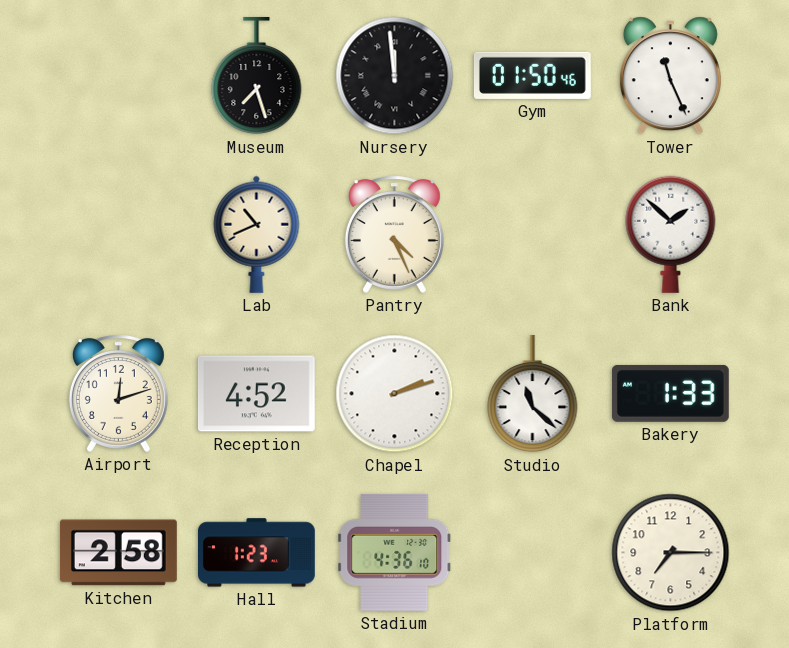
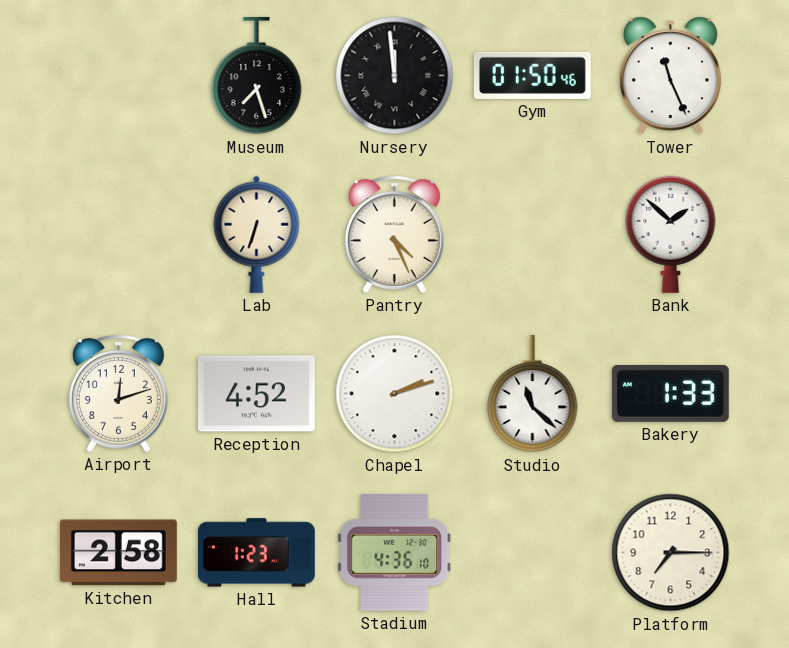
Lab: 10:41 -> 6:33
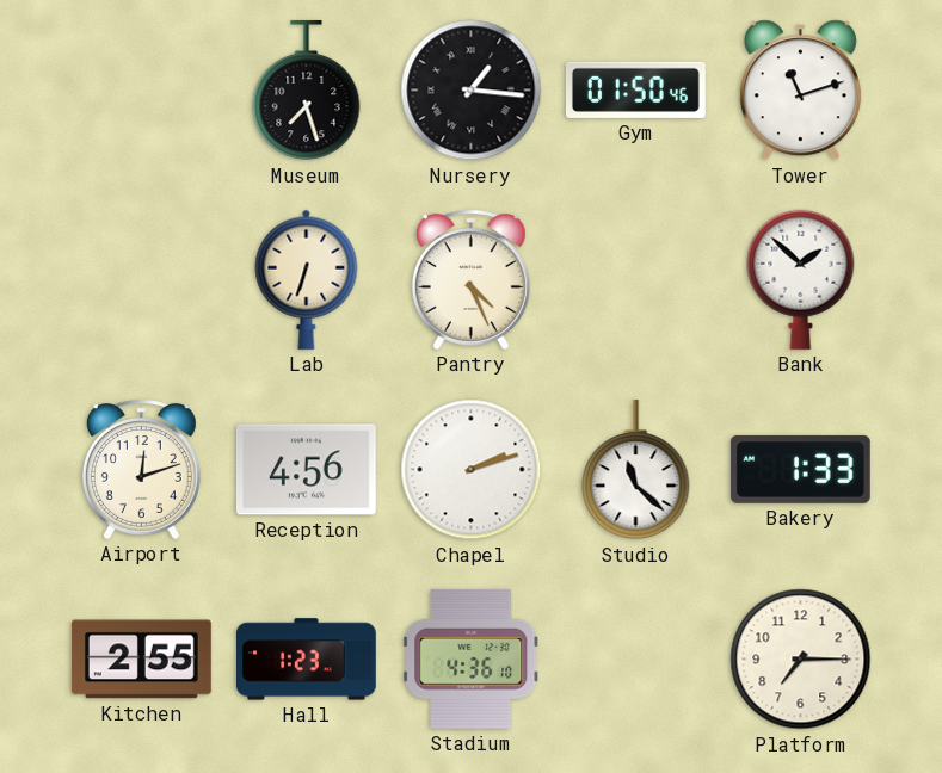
Nursery: 11:59 -> 1:16
Tower: 11:26 -> 11:12
Reception: 4:52 -> 4:56
Kitchen: 2:58 -> 2:55
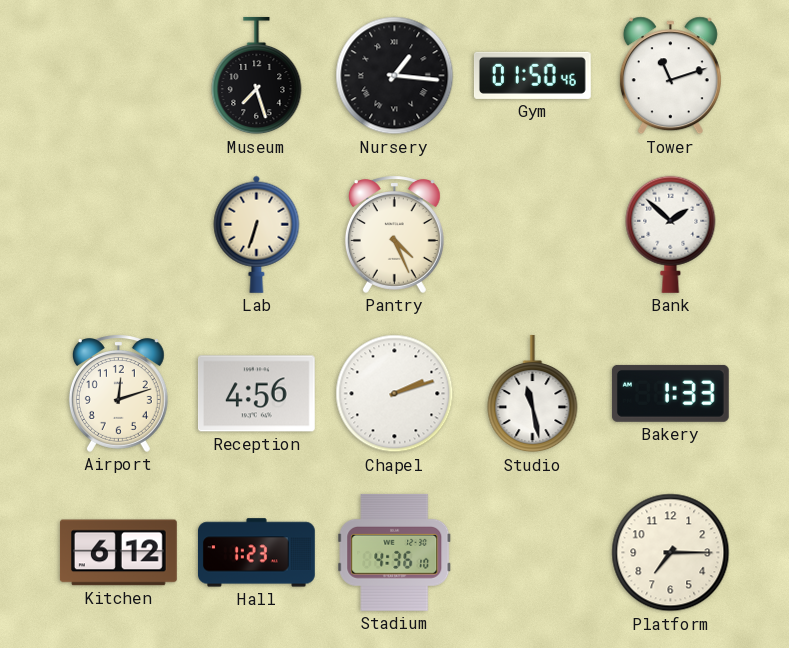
Studio: 11:22 -> 11:28
Kitchen: 2:55 -> 6:12
